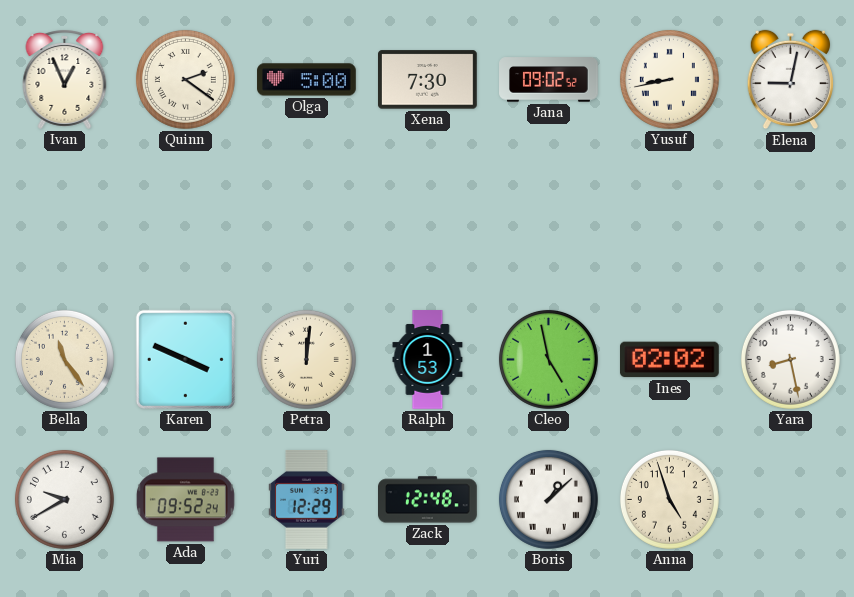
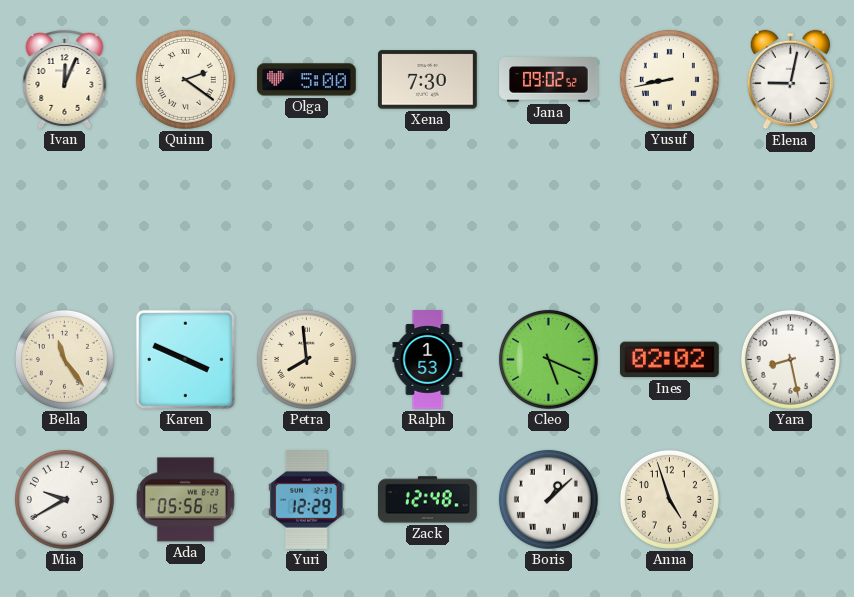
Ivan: 12:56 -> 12:04
Petra: 12:01 -> 7:59
Cleo: 4:58 -> 5:19
Ada: 09:52 -> 05:56
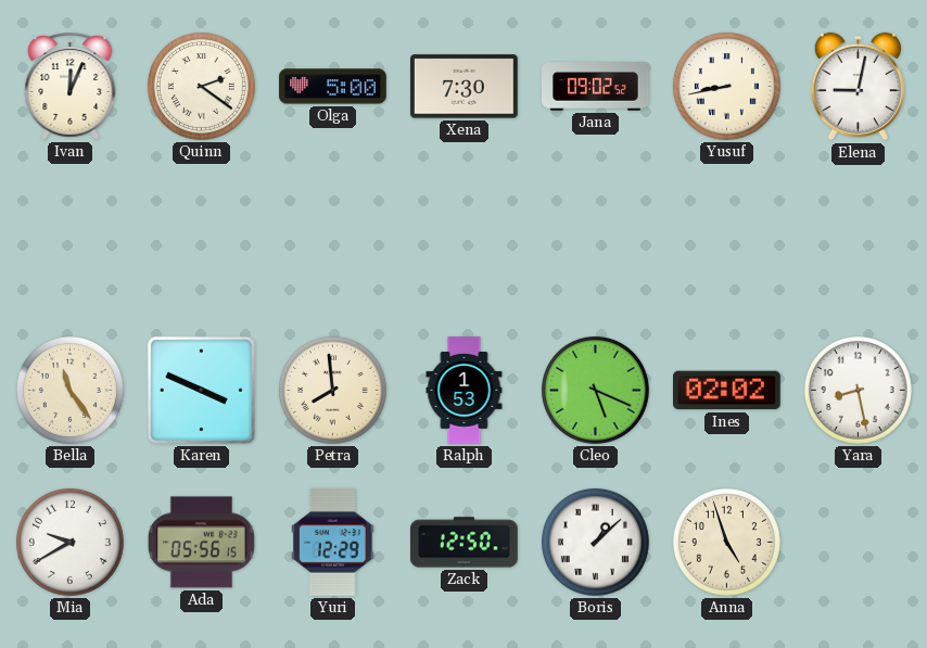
Zack: 12:48 -> 12:50
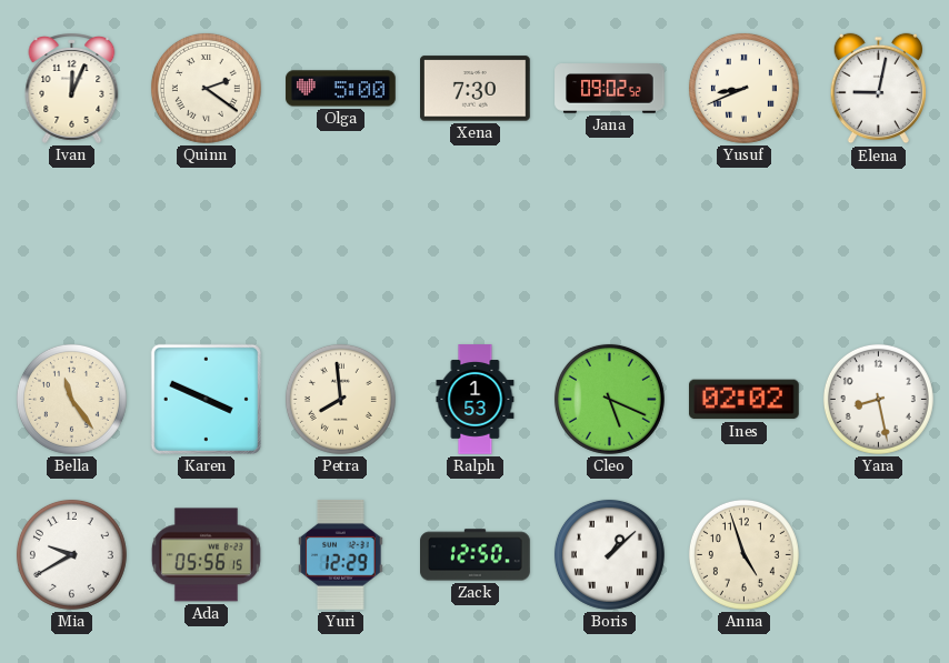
Yusuf: 8:43 -> 8:41
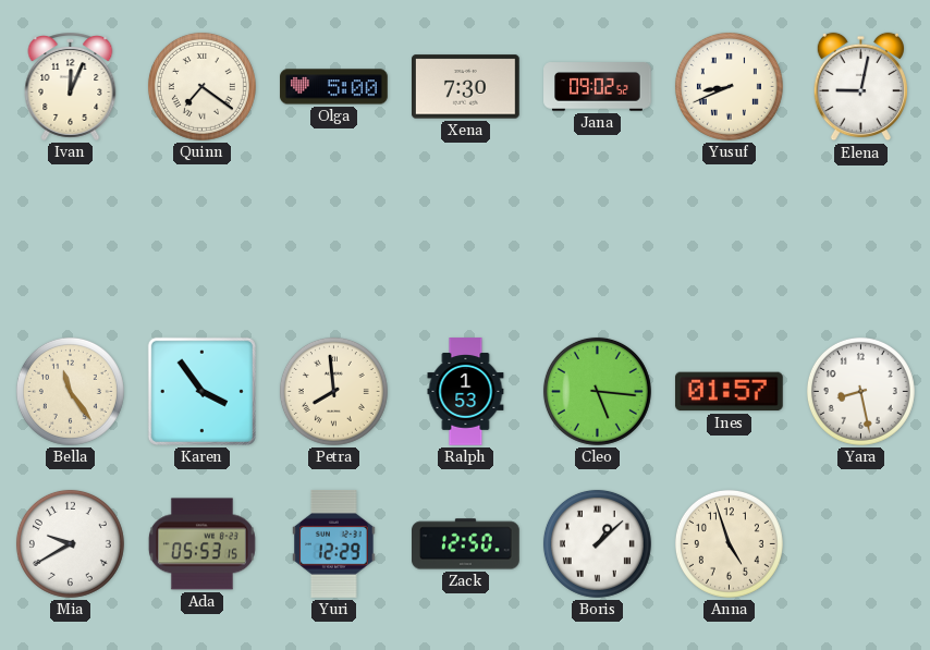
Quinn: 2:21 -> 7:21
Karen: 3:49 -> 3:54
Cleo: 5:19 -> 5:16
Ines: 02:02 -> 01:57
Ada: 05:56 -> 05:53
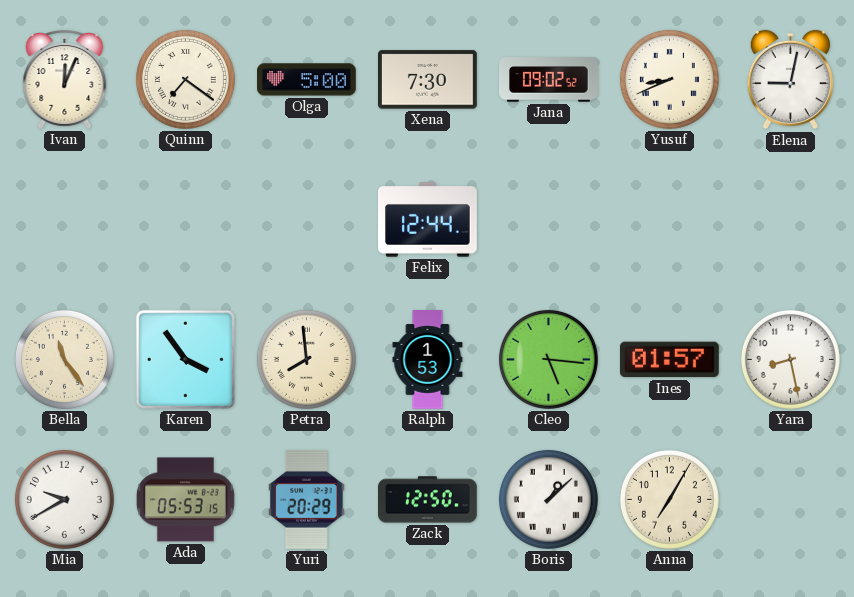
Felix: none -> 12:44
Yuri: 12:29 -> 20:29
Anna: 4:57 -> 7:05
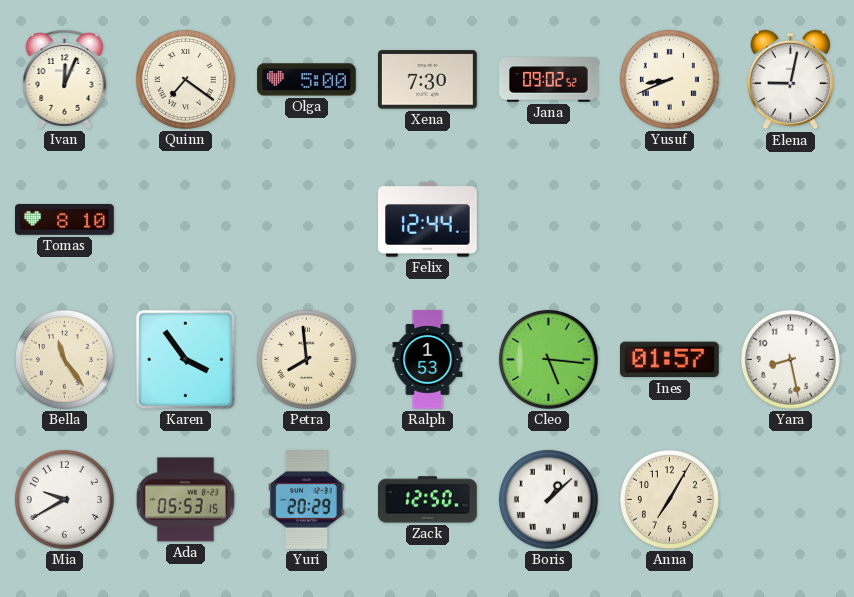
Tomas: none -> 8:10
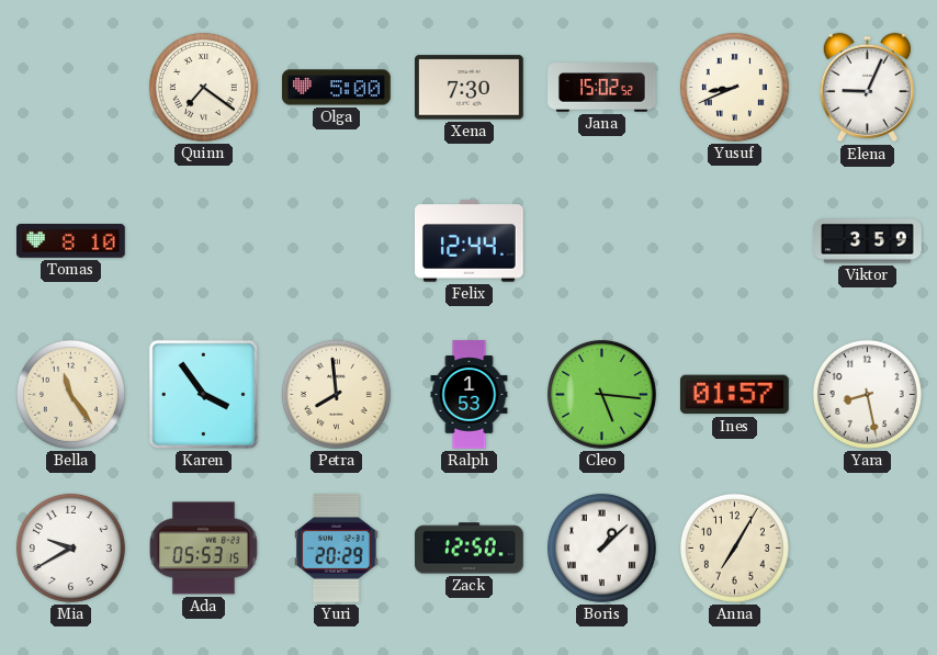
Ivan: 12:04 -> none
Jana: 09:02 -> 15:02
Elena: 9:02 -> 9:04
Viktor: none -> 3:59
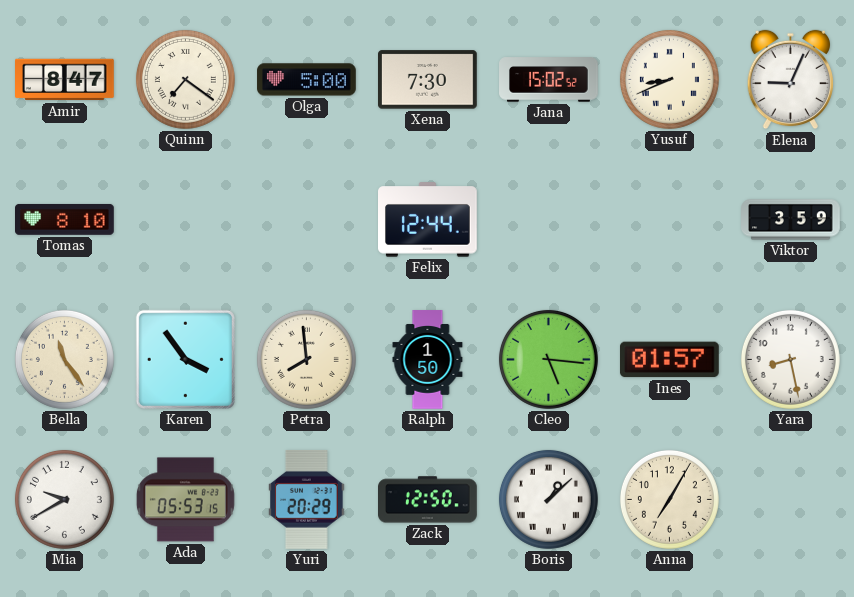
Amir: none -> 8:47
Ralph: 1:53 -> 1:50
